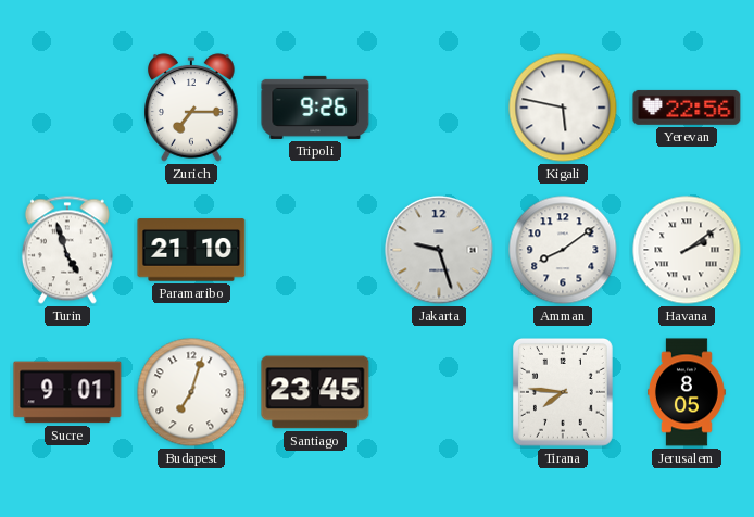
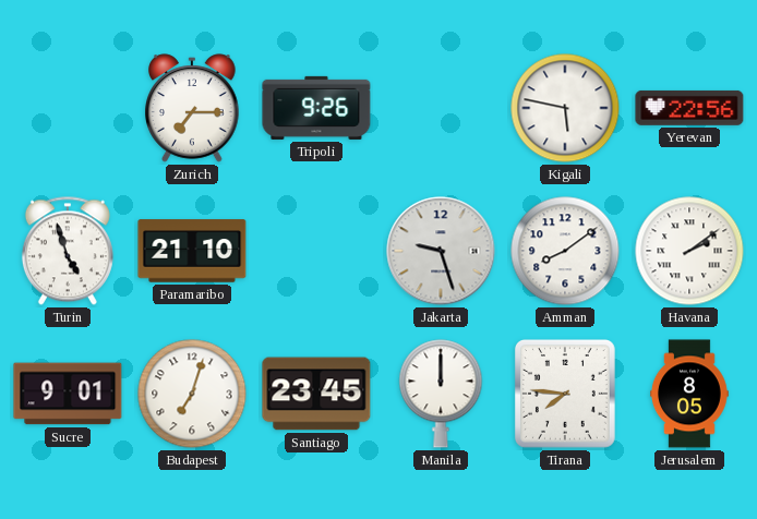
Manila: none -> 12:00
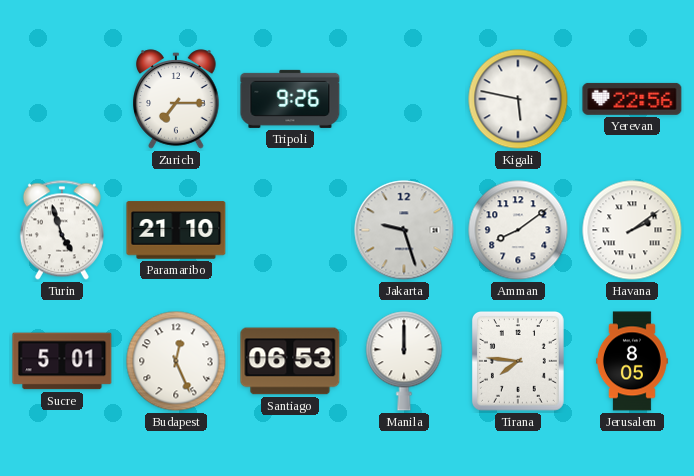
Sucre: 9:01 -> 5:01
Budapest: 7:03 -> 12:26
Santiago: 23:45 -> 06:53
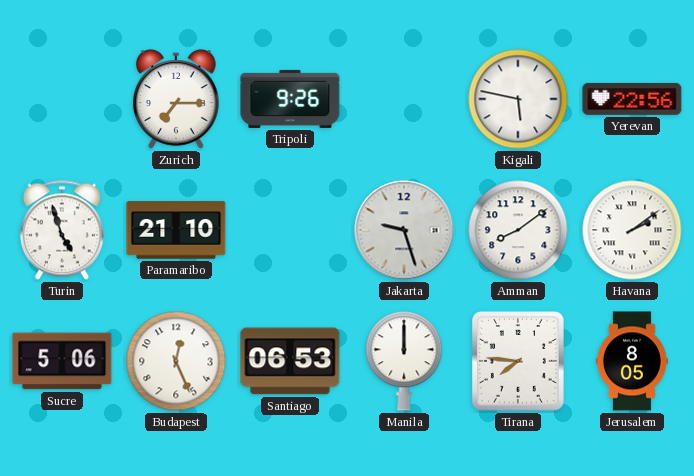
Sucre: 5:01 -> 5:06
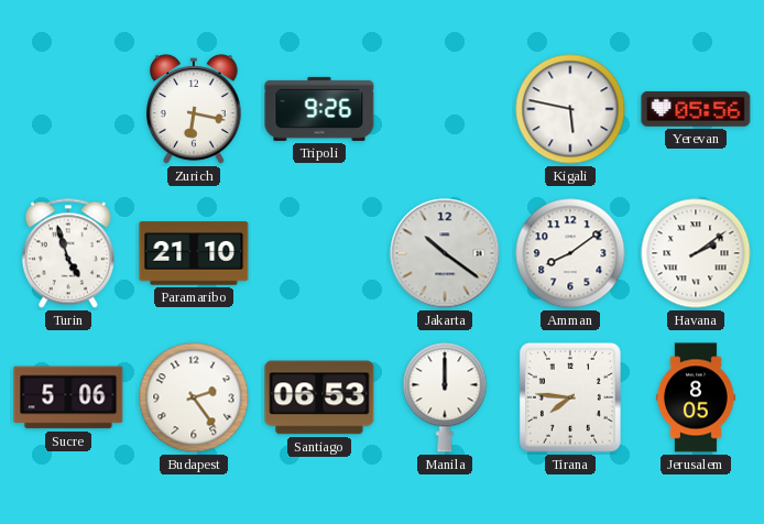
Zurich: 7:15 -> 6:17
Yerevan: 22:56 -> 05:56
Jakarta: 9:27 -> 10:21
Budapest: 12:26 -> 2:24
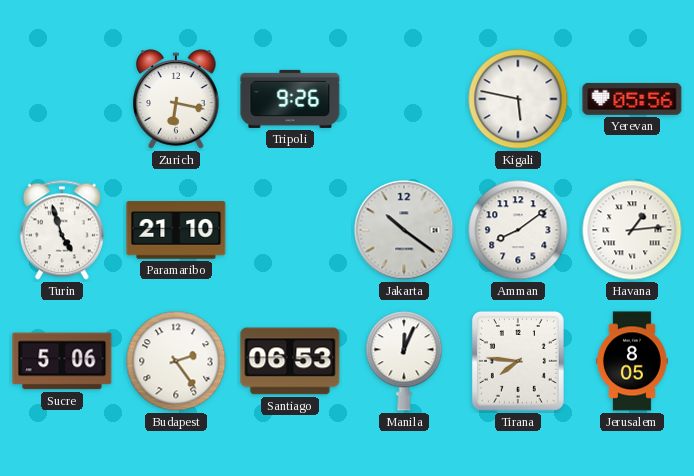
Havana: 2:09 -> 1:14
Manila: 12:00 -> 12:04
